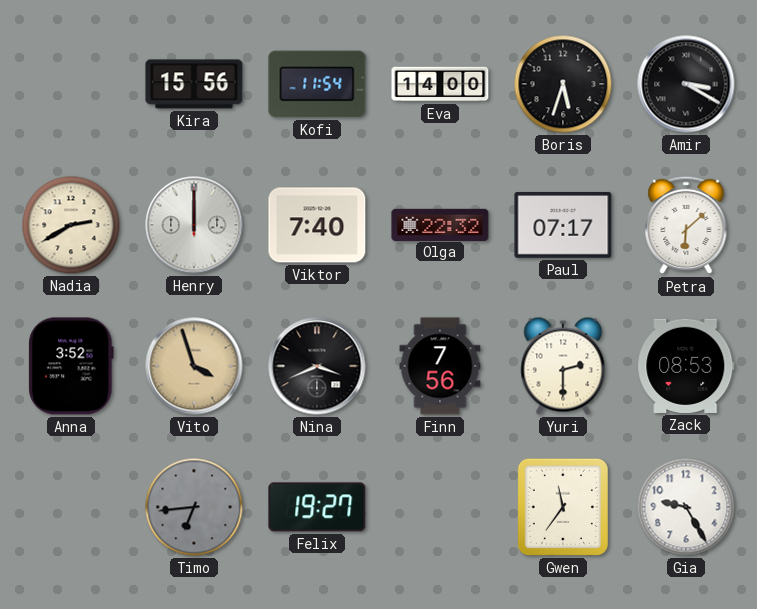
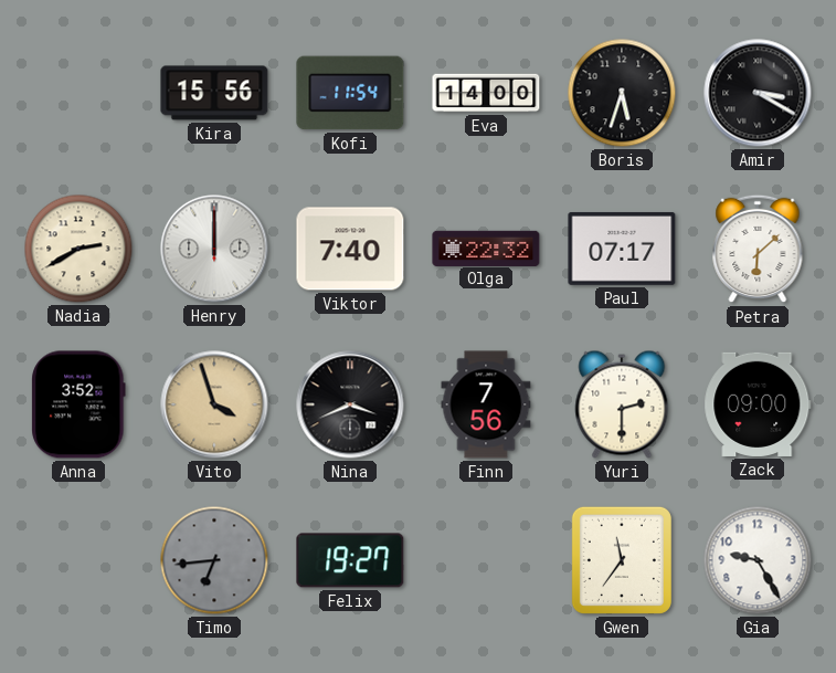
Zack: 08:53 -> 09:00
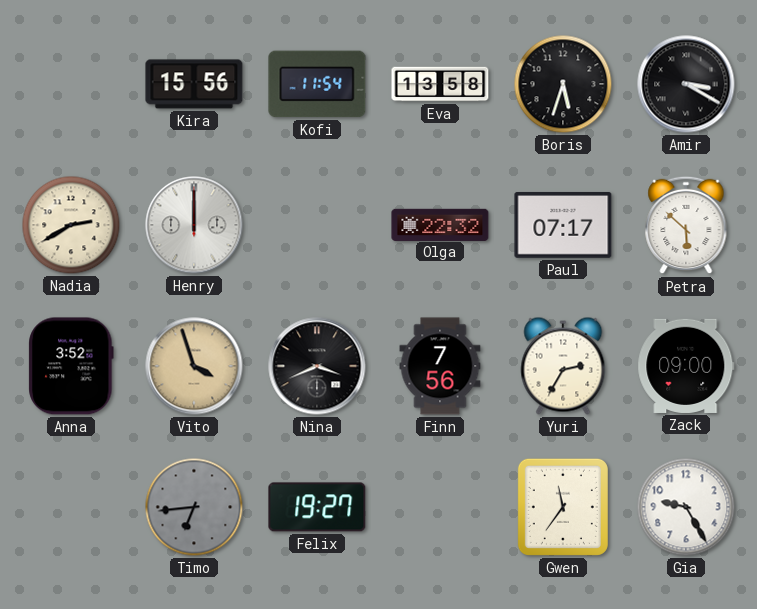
Eva: 14:00 -> 13:58
Viktor: 7:40 -> none
Petra: 6:08 -> 5:52
Yuri: 2:30 -> 2:35
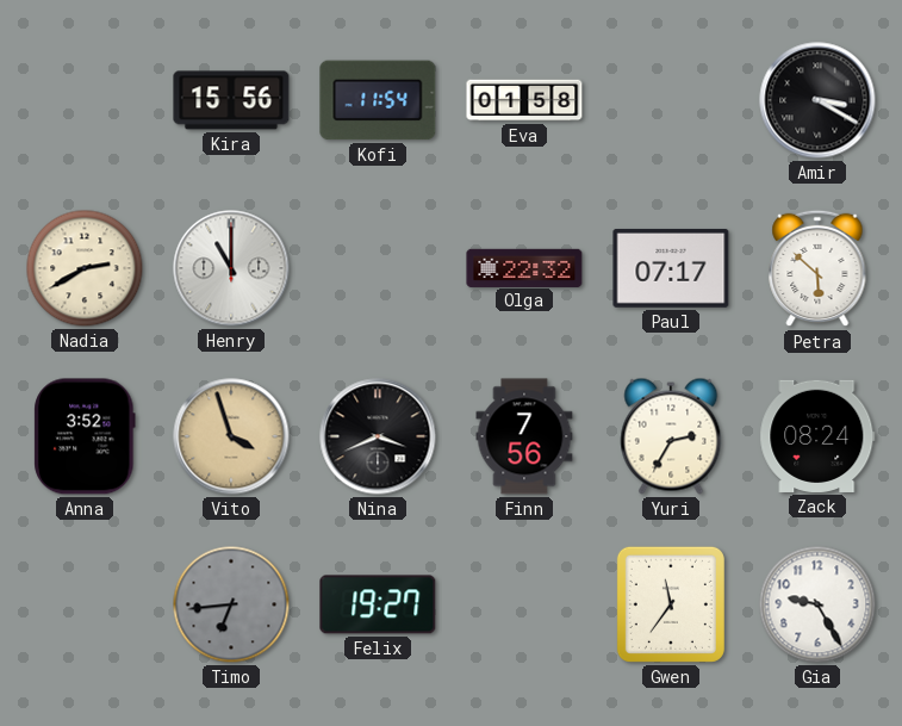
Eva: 13:58 -> 01:58
Boris: 5:33 -> none
Henry: 12:00 -> 11:00
Zack: 09:00 -> 08:24
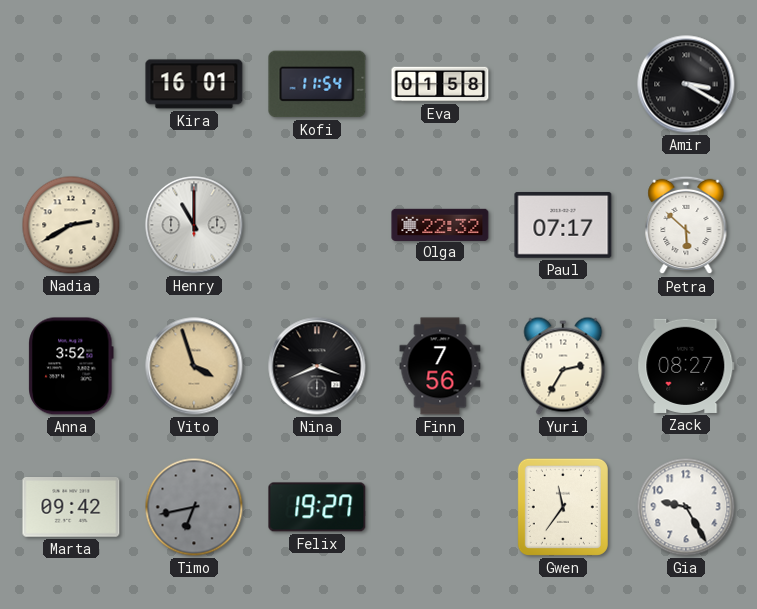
Kira: 15:56 -> 16:01
Zack: 08:24 -> 08:27
Marta: none -> 09:42
Timo: 6:44 -> 6:43
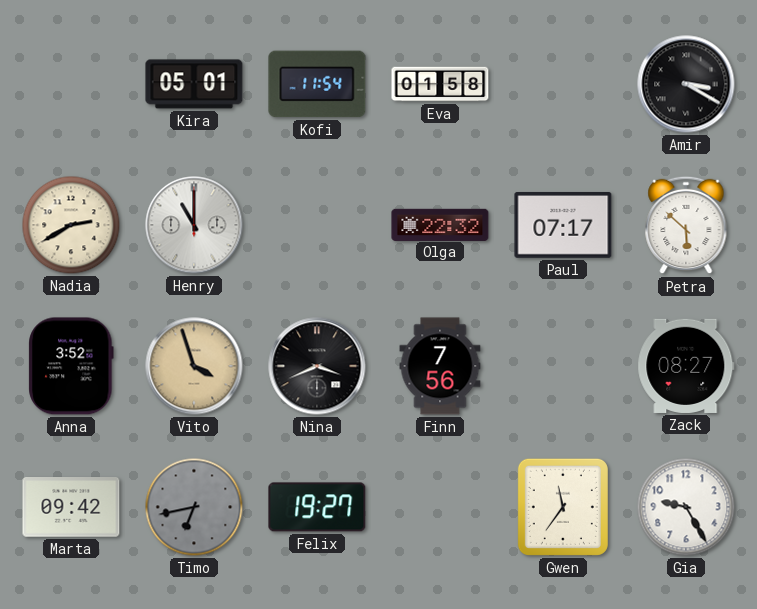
Kira: 16:01 -> 05:01
Yuri: 2:35 -> none
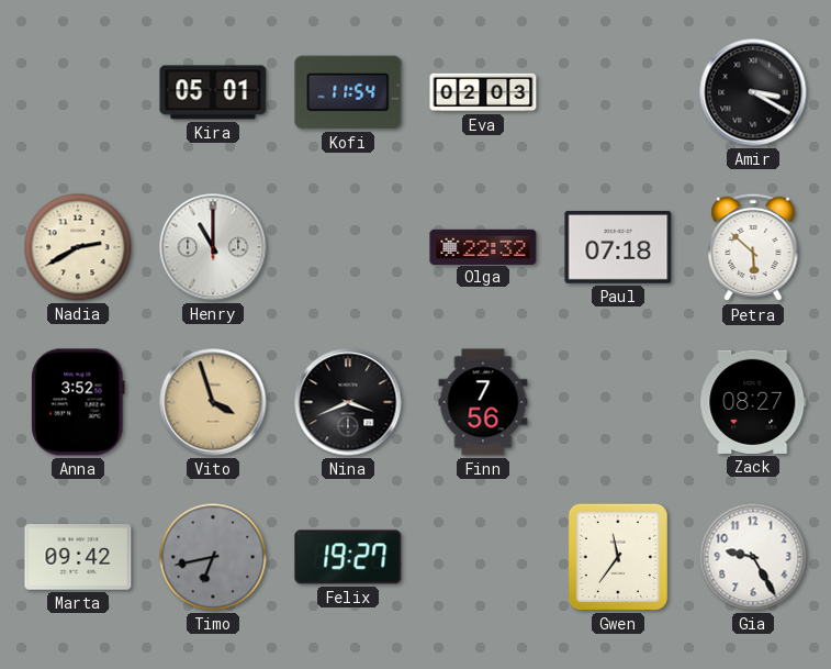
Eva: 01:58 -> 02:03
Paul: 07:17 -> 07:18
